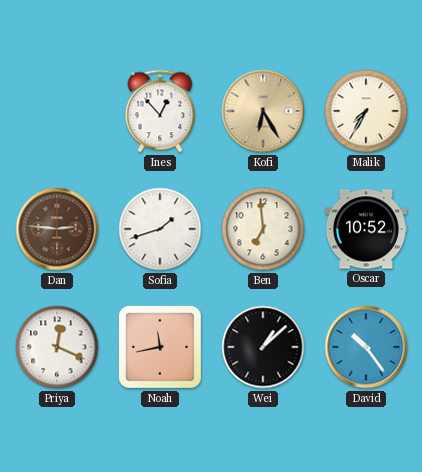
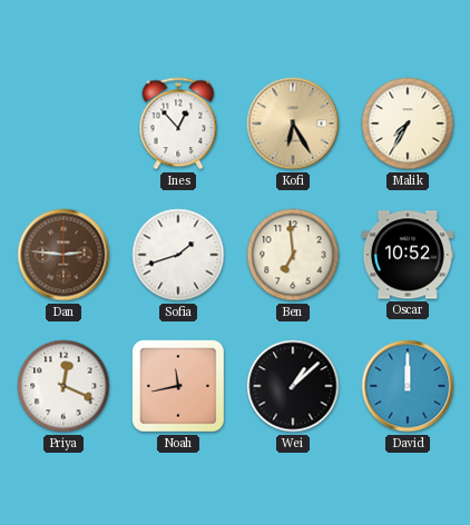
David: 10:24 -> 12:00
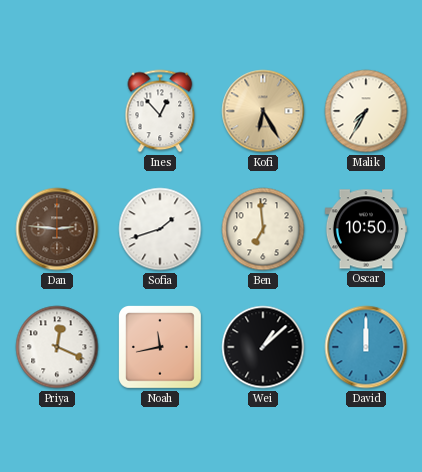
Oscar: 10:52 -> 10:50
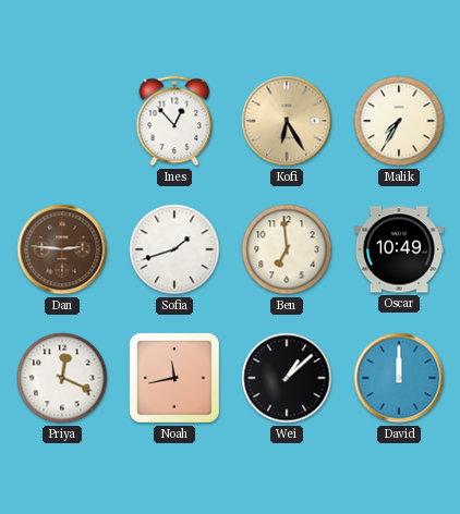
Oscar: 10:50 -> 10:49
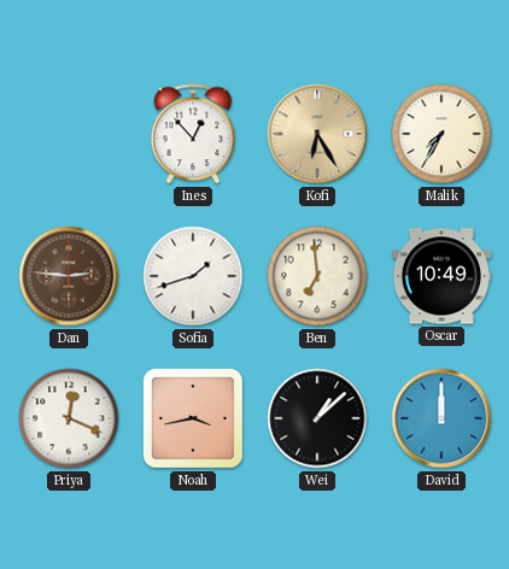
Noah: 11:43 -> 3:43
